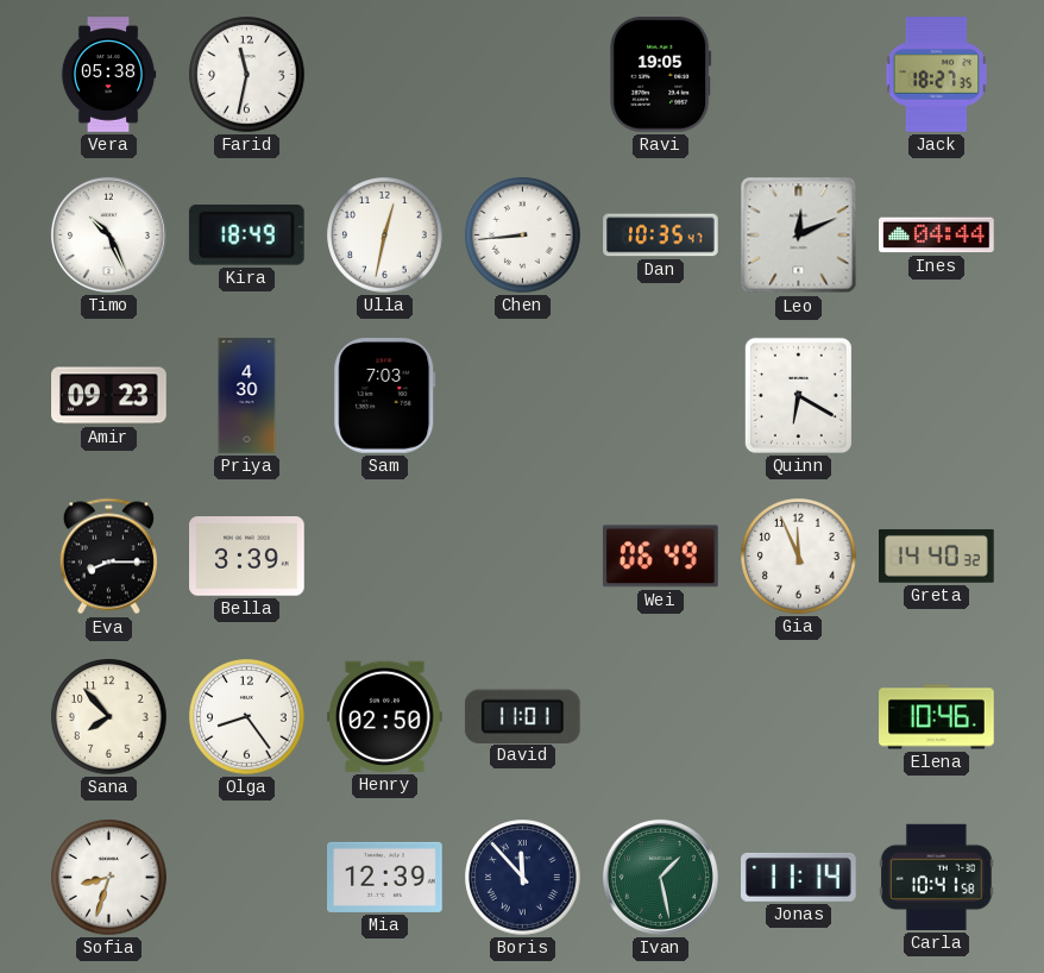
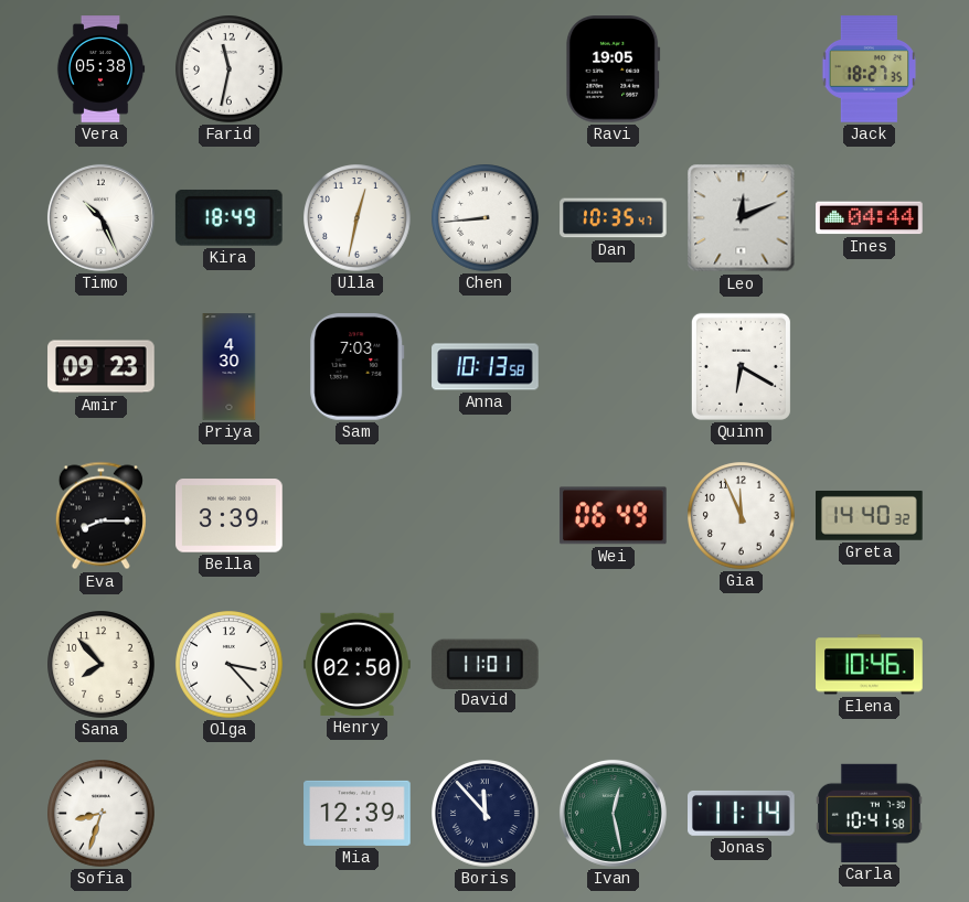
Anna: none -> 10:13
Olga: 8:24 -> 3:23
Ivan: 1:28 -> 12:28
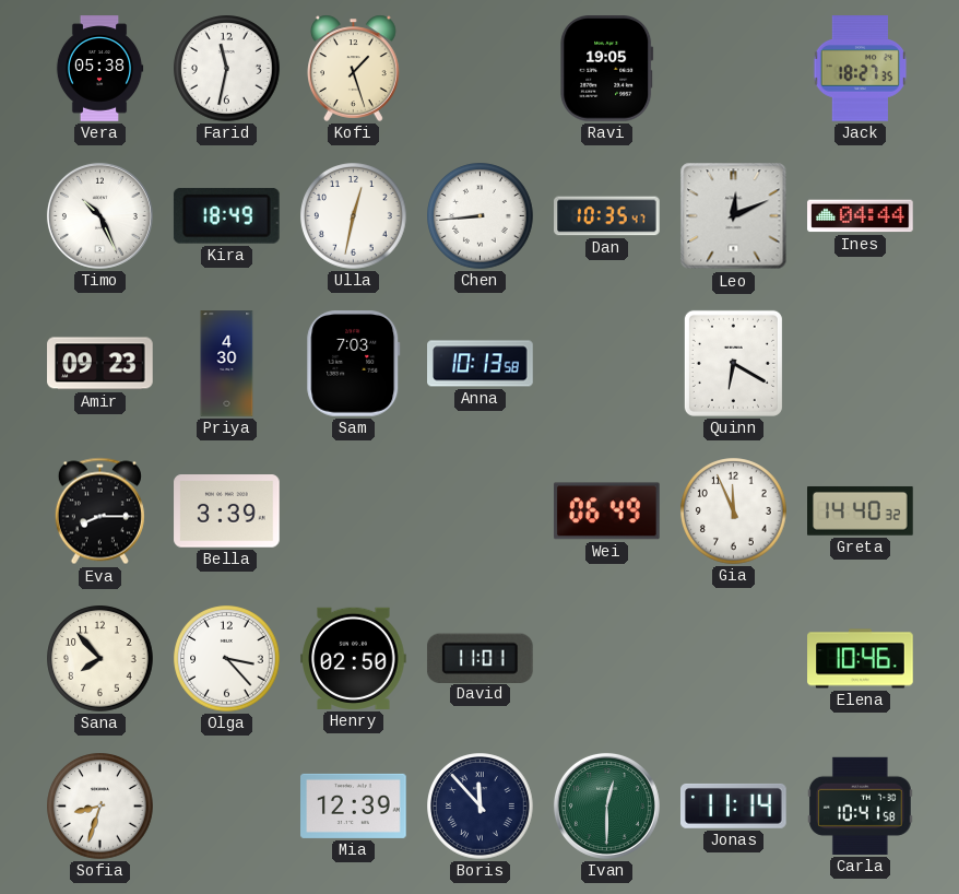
Kofi: none -> 1:27
Ivan: 12:28 -> 12:30
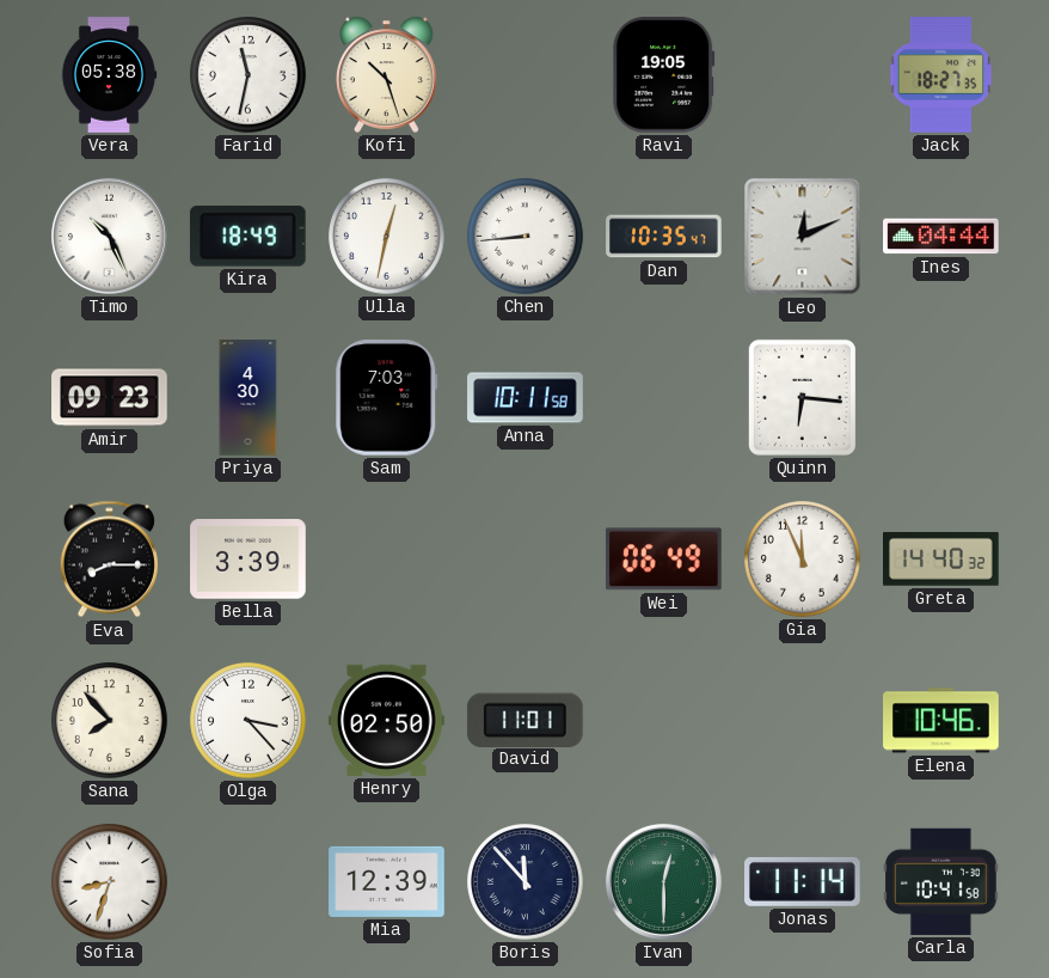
Kofi: 1:27 -> 10:27
Anna: 10:13 -> 10:11
Quinn: 6:20 -> 6:16
